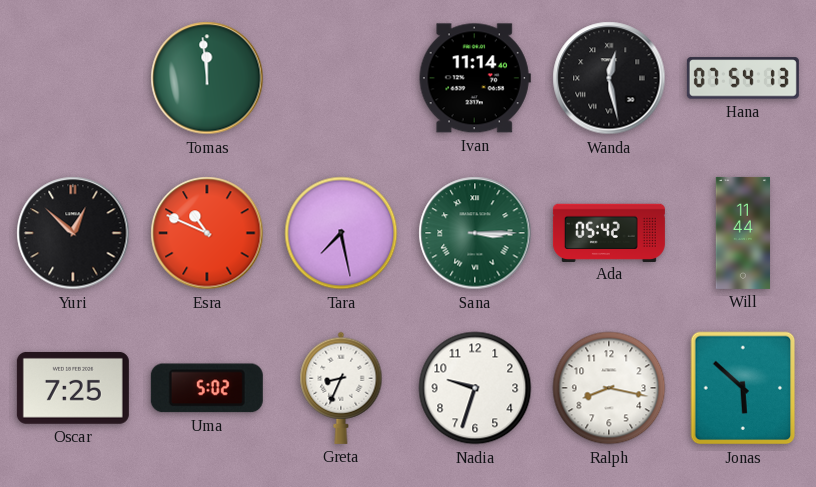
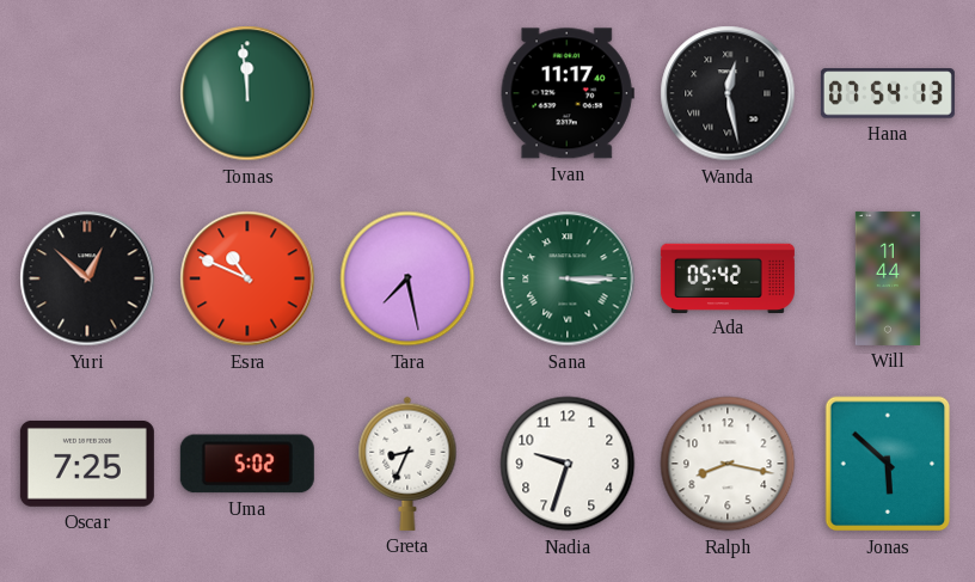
Ivan: 11:14 -> 11:17
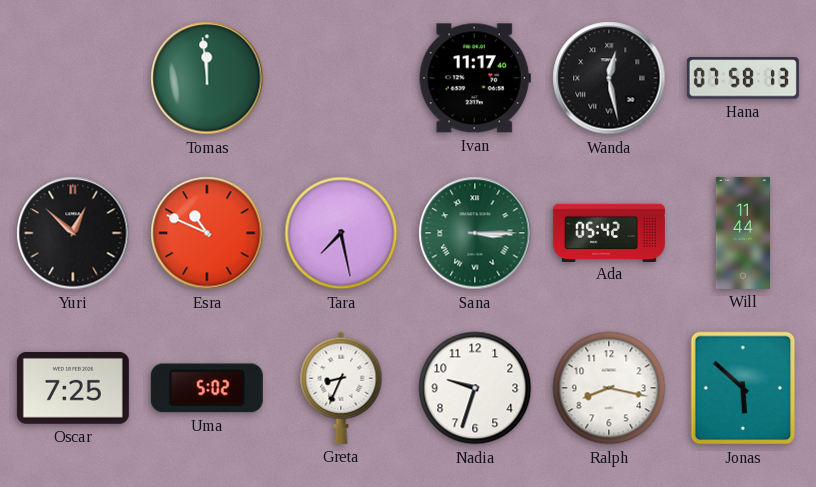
Hana: 07:54 -> 07:58
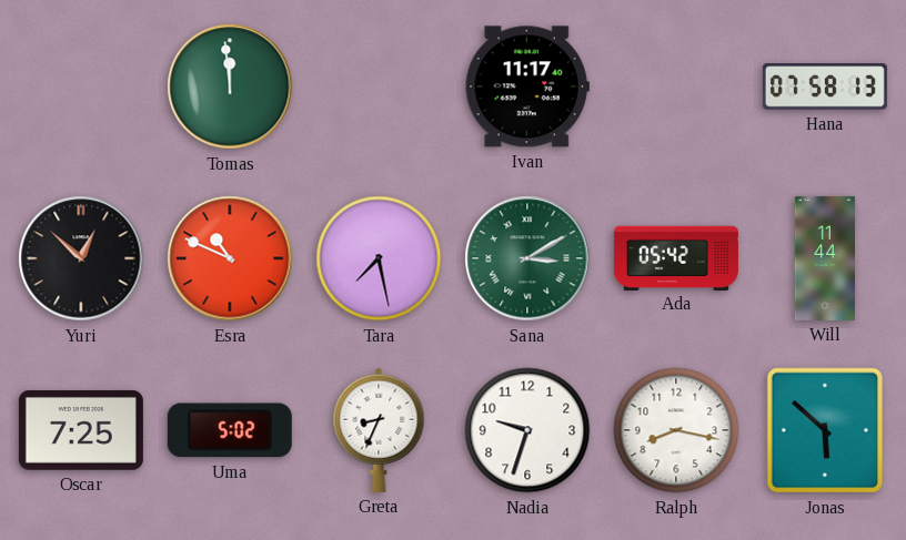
Wanda: 12:28 -> none
Sana: 3:15 -> 3:10
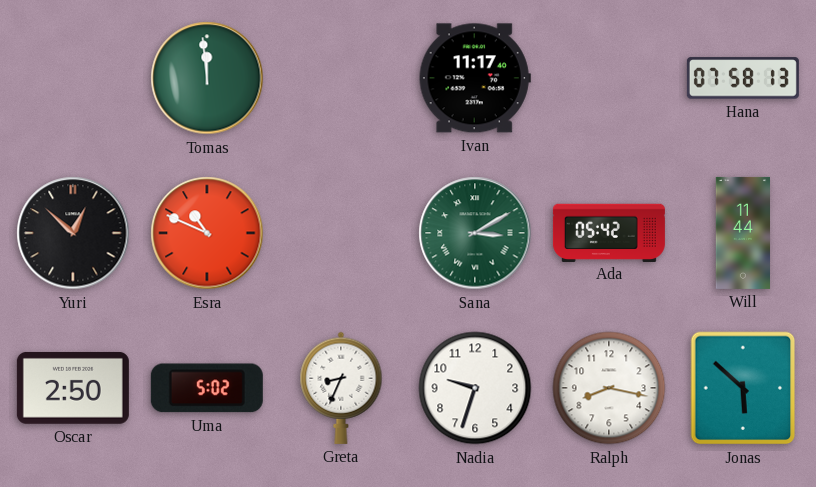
Tara: 7:28 -> none
Oscar: 7:25 -> 2:50
